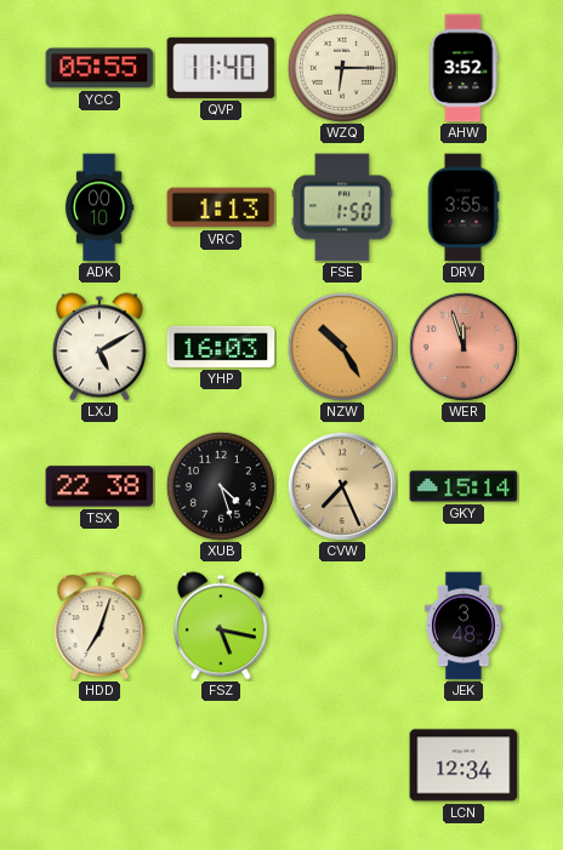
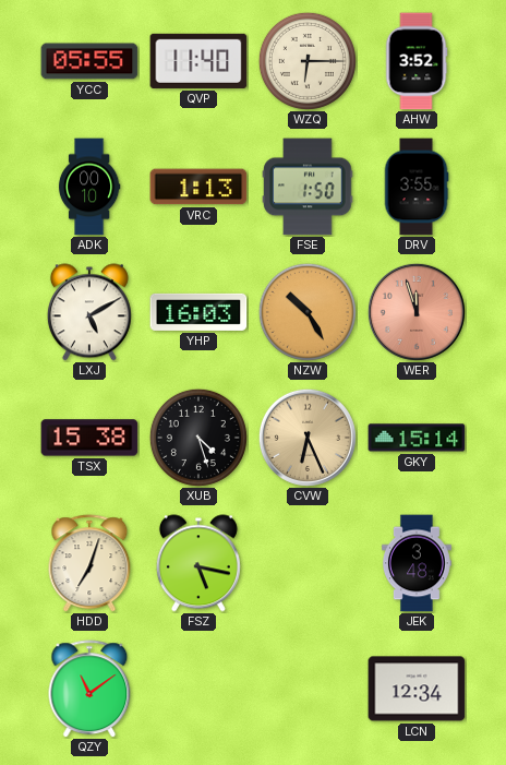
TSX: 22:38 -> 15:38
CVW: 7:26 -> 6:26
QZY: none -> 11:09
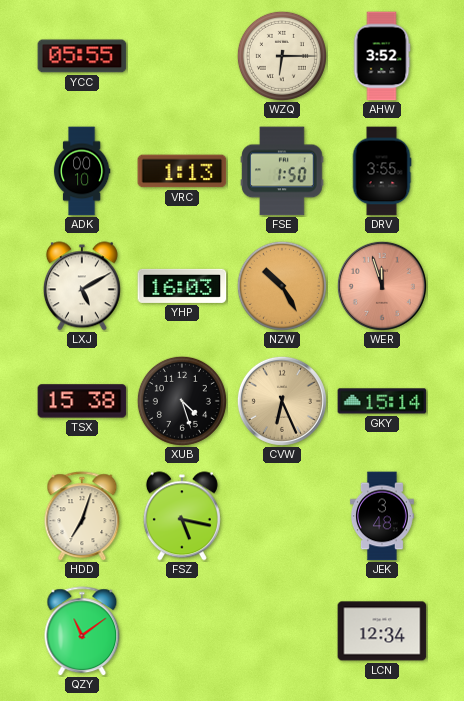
QVP: 11:40 -> none
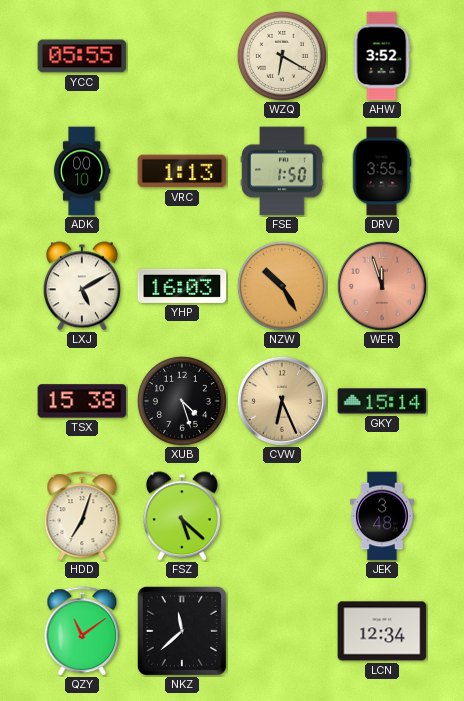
WZQ: 6:15 -> 6:20
FSZ: 5:17 -> 5:22
NKZ: none -> 11:38
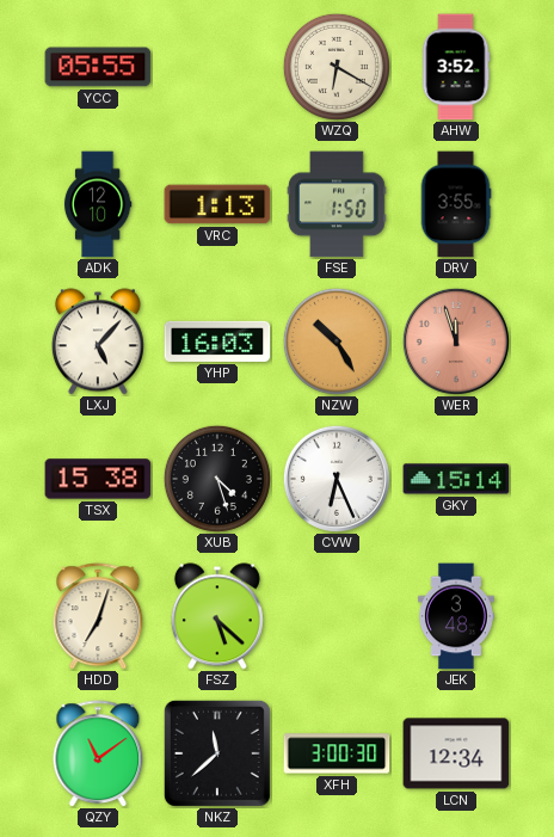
ADK: 00:10 -> 12:10
LXJ: 5:10 -> 5:07
CVW dial: champagne -> white
XFH: none -> 3:00
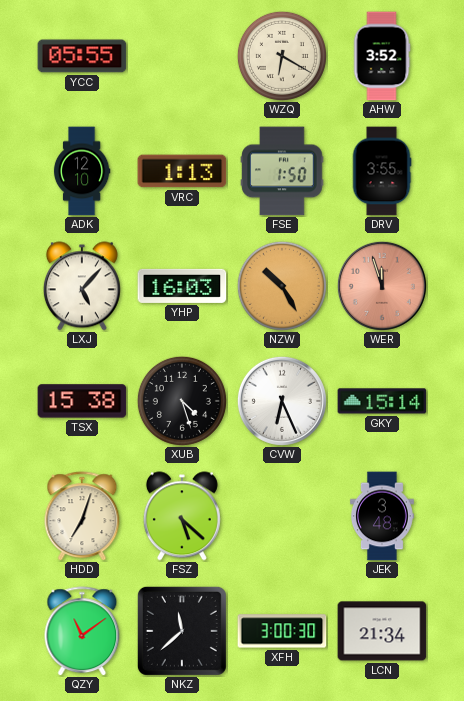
LCN: 12:34 -> 21:34
